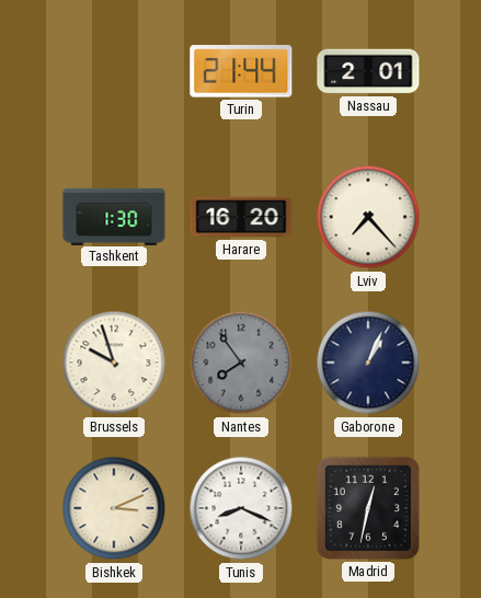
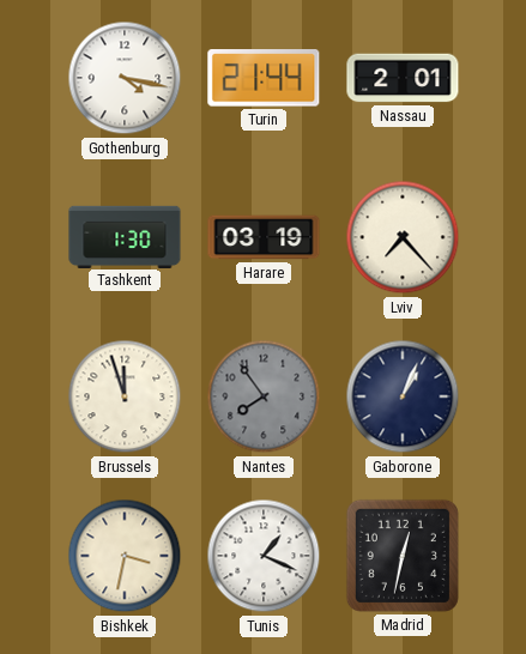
Gothenburg: none -> 4:17
Harare: 16:20 -> 03:19
Brussels: 9:57 -> 11:57
Bishkek: 3:11 -> 3:32
Tunis: 8:19 -> 1:19
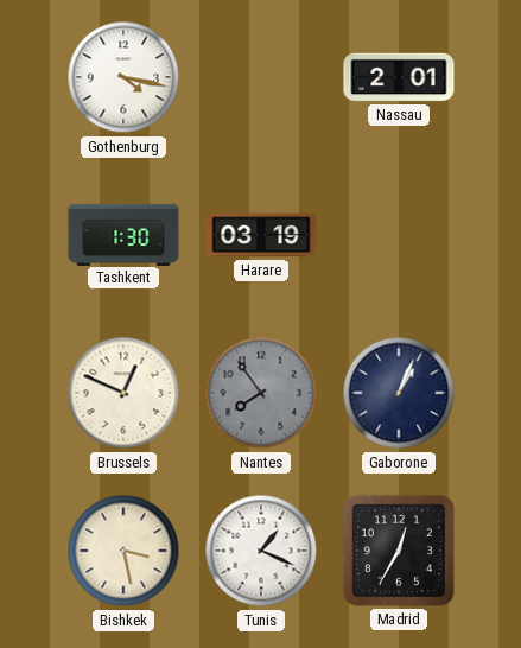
Turin: 21:44 -> none
Lviv: 7:23 -> none
Brussels: 11:57 -> 12:49
Bishkek: 3:32 -> 3:28
Madrid: 12:32 -> 12:35
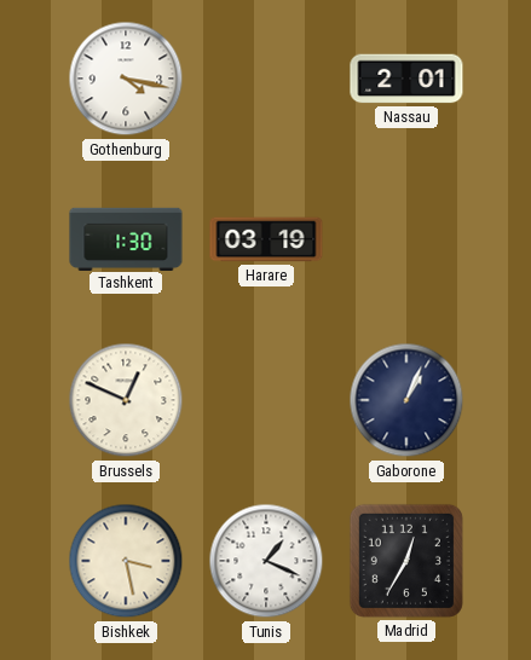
Nantes: 7:54 -> none
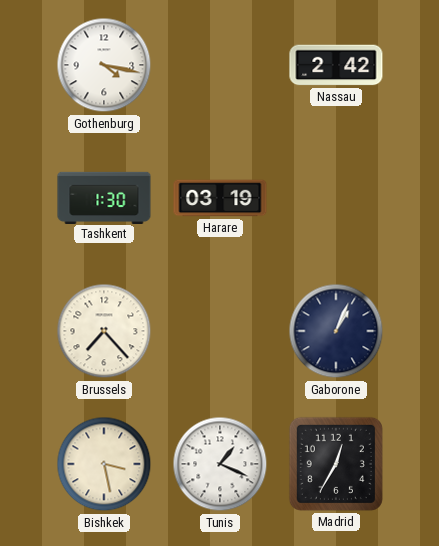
Nassau: 2:01 -> 2:42
Brussels: 12:49 -> 7:23
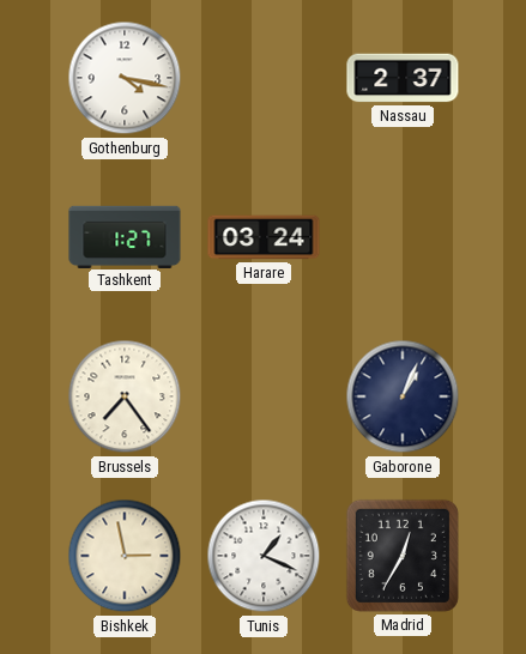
Nassau: 2:42 -> 2:37
Tashkent: 1:30 -> 1:27
Harare: 03:19 -> 03:24
Brussels: 7:23 -> 7:24
Bishkek: 3:28 -> 2:58
